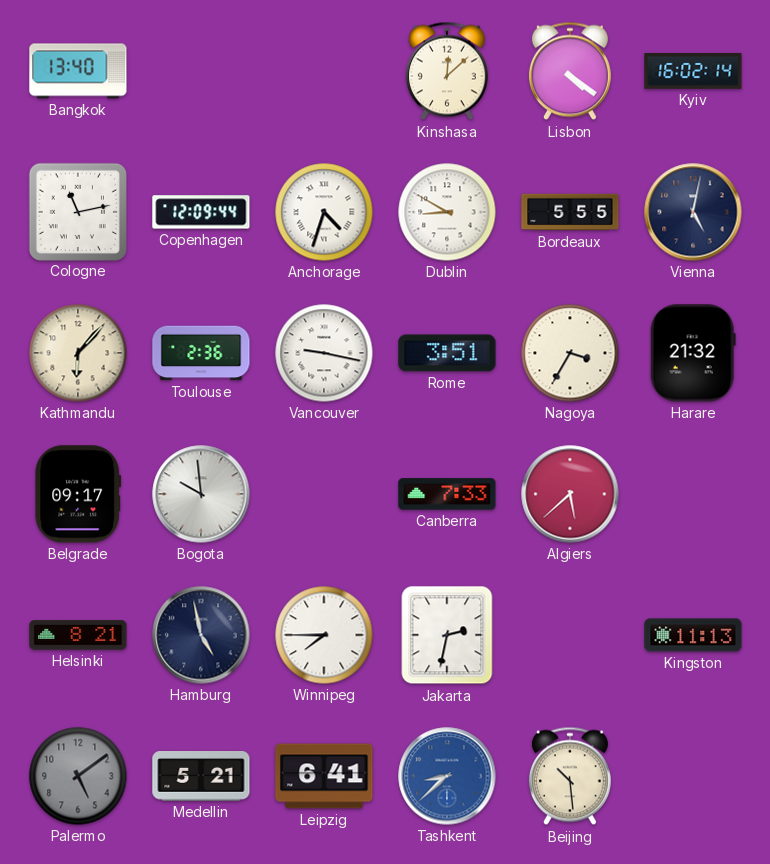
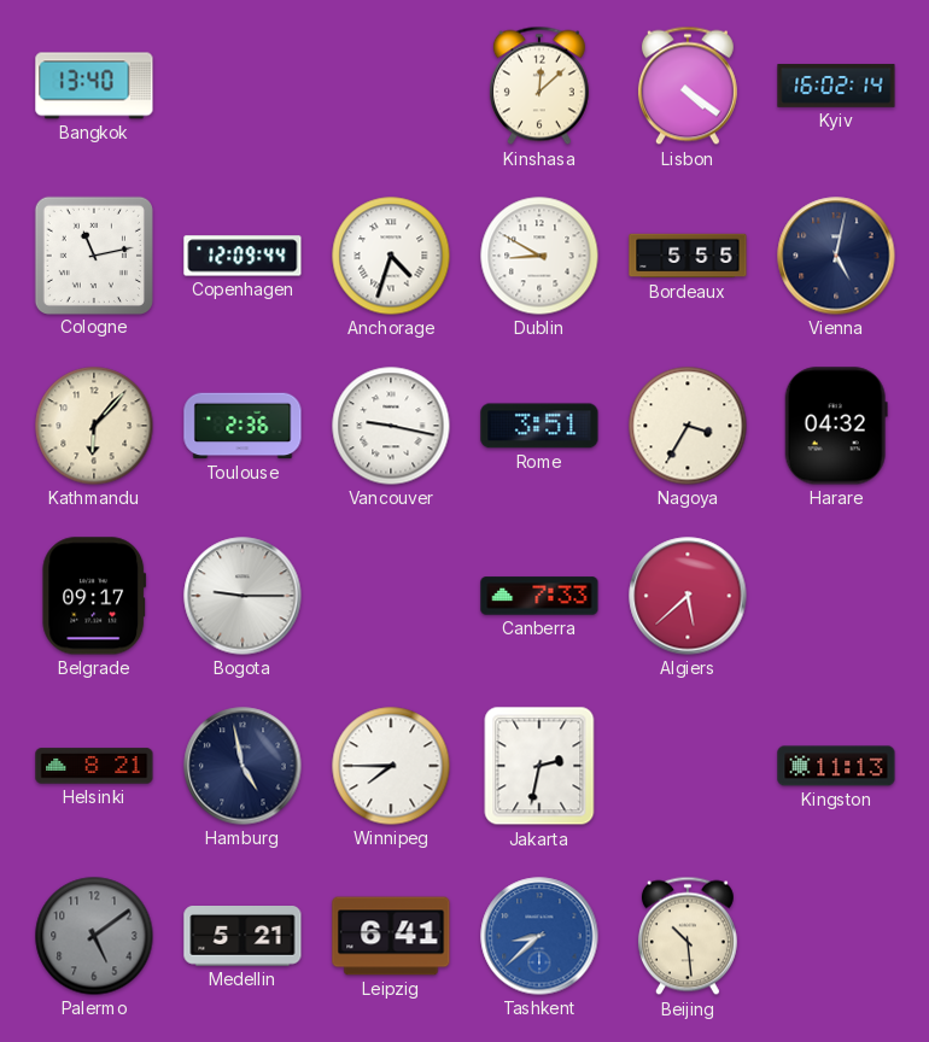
Harare: 21:32 -> 04:32
Bogota: 9:59 -> 9:15
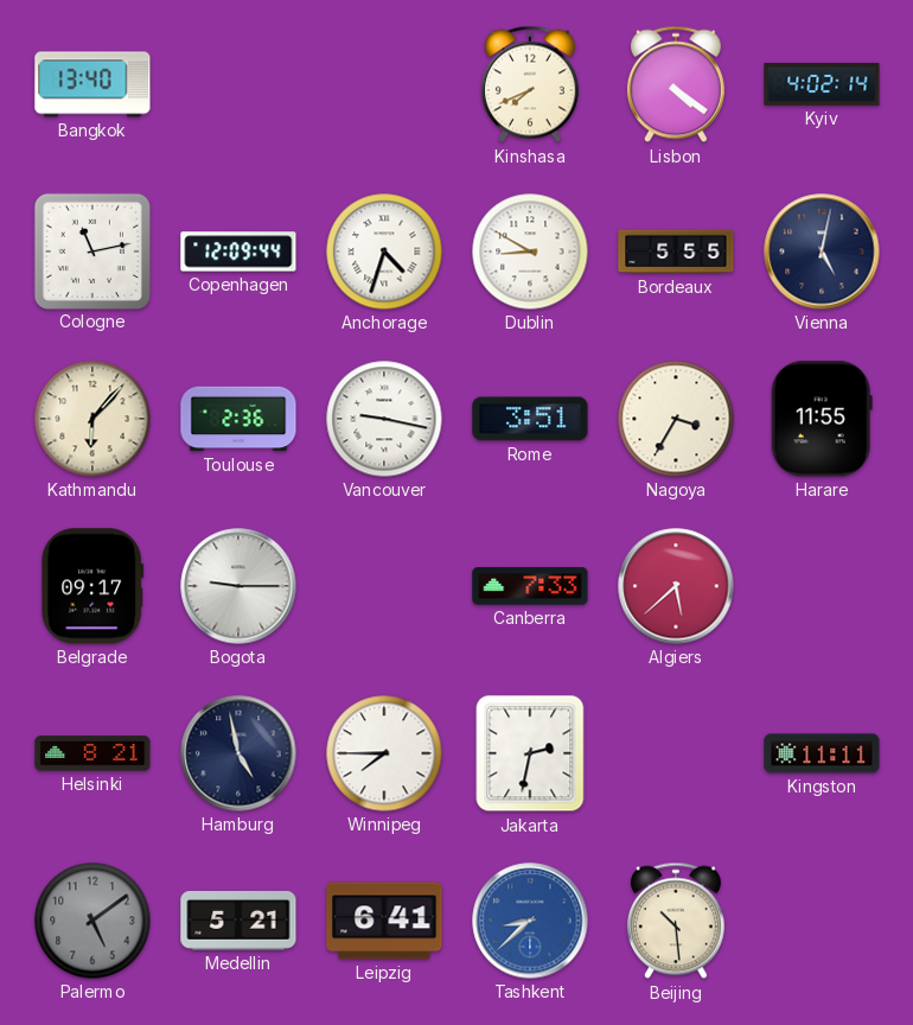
Kinshasa: 12:08 -> 7:41
Kyiv: 16:02 -> 4:02
Harare: 04:32 -> 11:55
Kingston: 11:13 -> 11:11
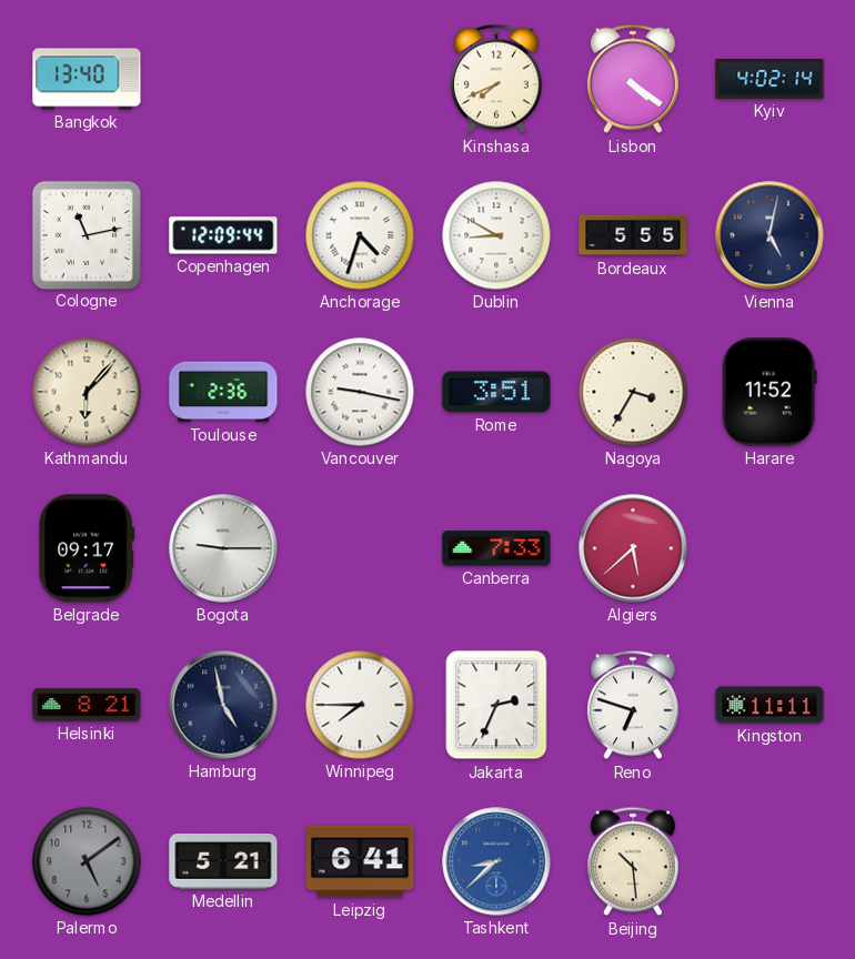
Harare: 11:55 -> 11:52
Jakarta: 2:32 -> 2:34
Reno: none -> 6:48
